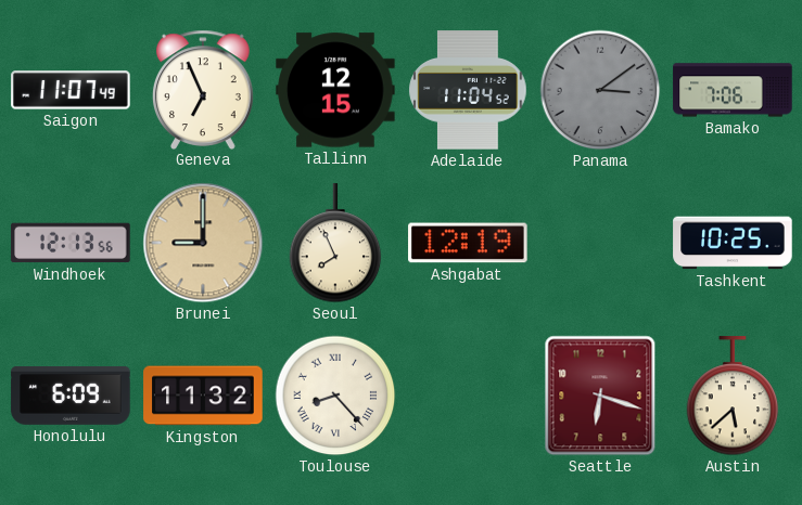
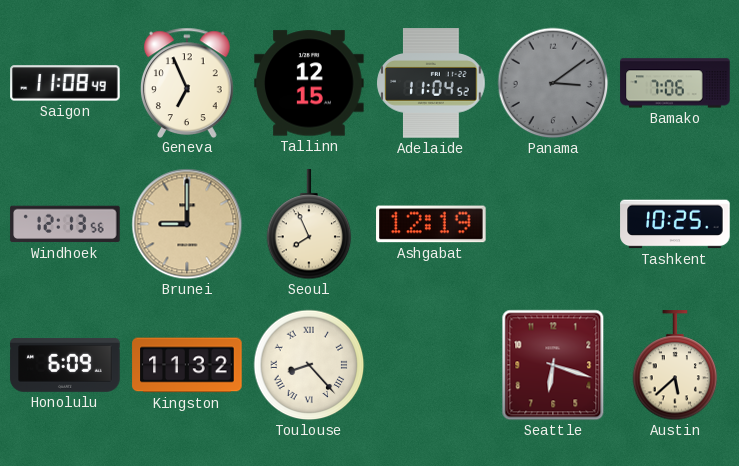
Saigon: 11:07 -> 11:08
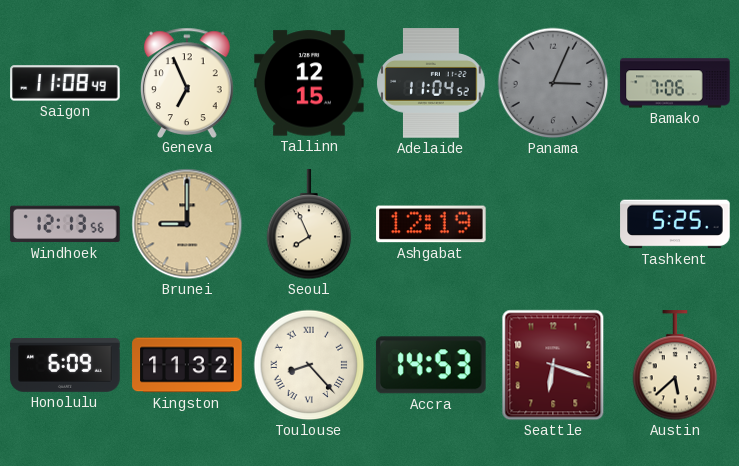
Panama: 3:09 -> 3:04
Tashkent: 10:25 -> 5:25
Accra: none -> 14:53
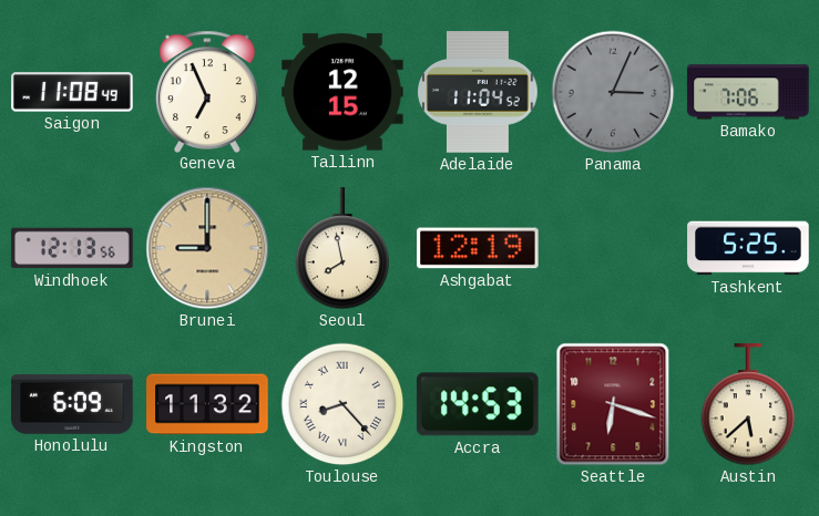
Seoul: 7:56 -> 7:58
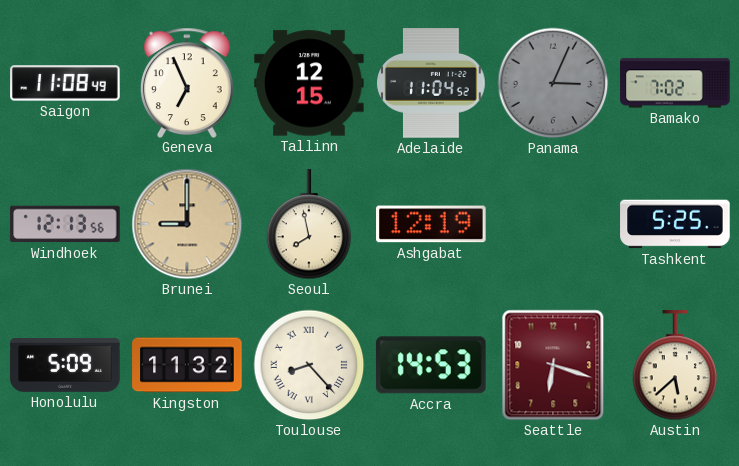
Bamako: 7:06 -> 7:02
Honolulu: 6:09 -> 5:09
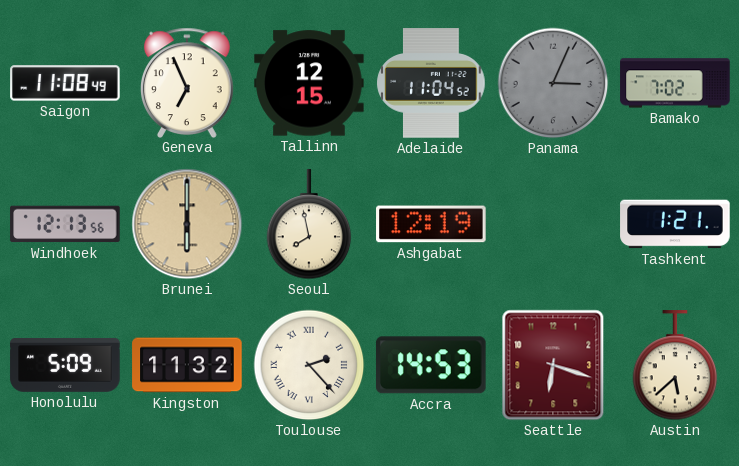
Brunei: 9:00 -> 6:00
Tashkent: 5:25 -> 1:21
Toulouse: 8:23 -> 2:23
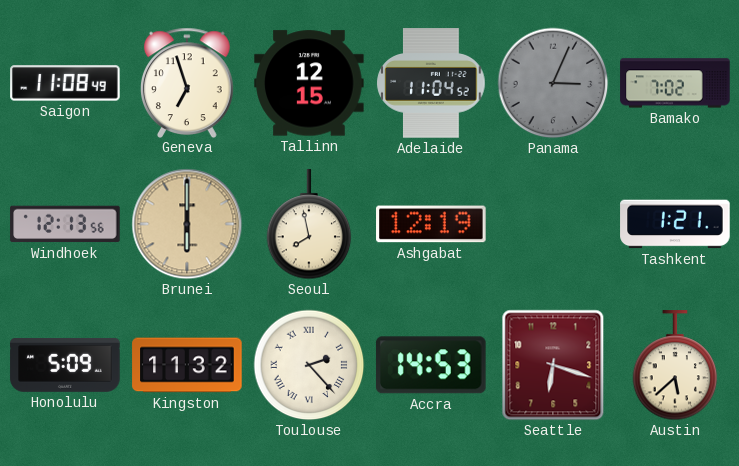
Geneva: 6:56 -> 6:57
